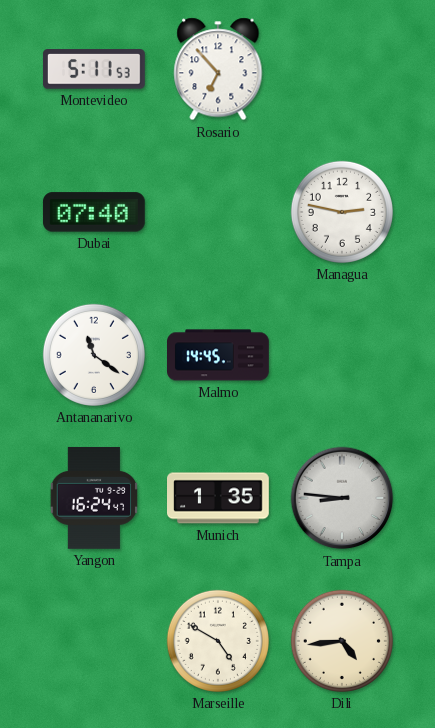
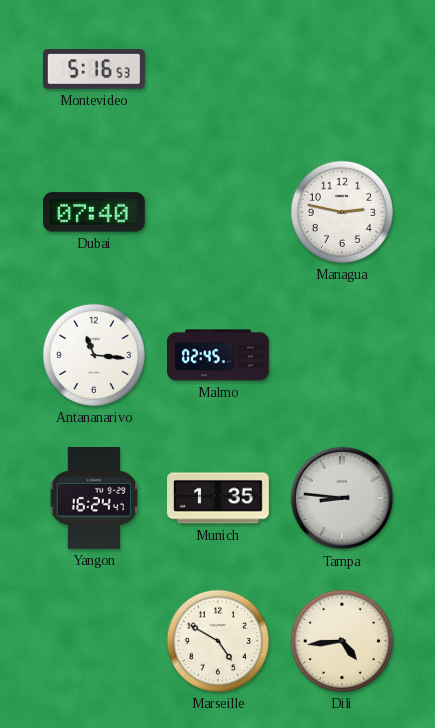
Montevideo: 5:11 -> 5:16
Rosario: 6:53 -> none
Antananarivo: 11:21 -> 11:16
Malmo: 14:45 -> 02:45
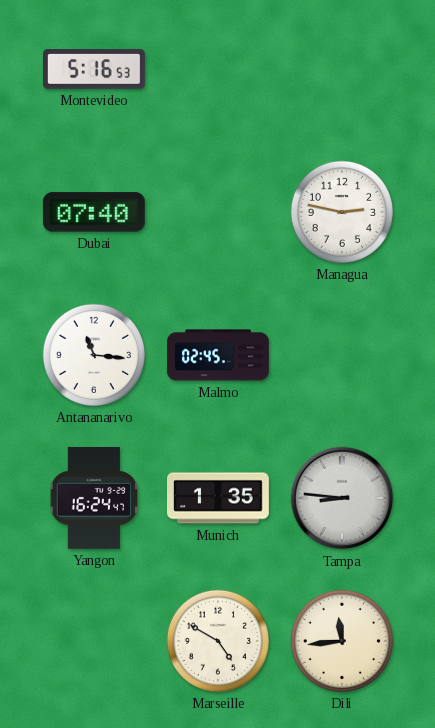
Dili: 4:44 -> 11:44
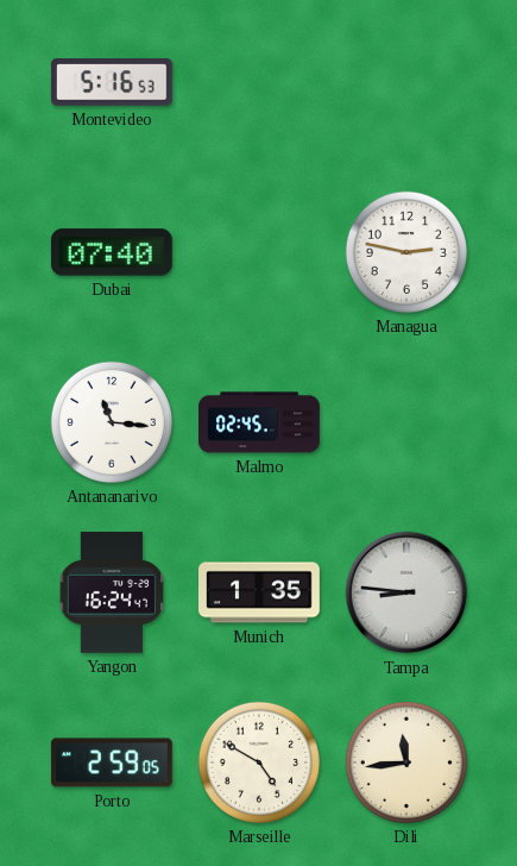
Porto: none -> 2:59
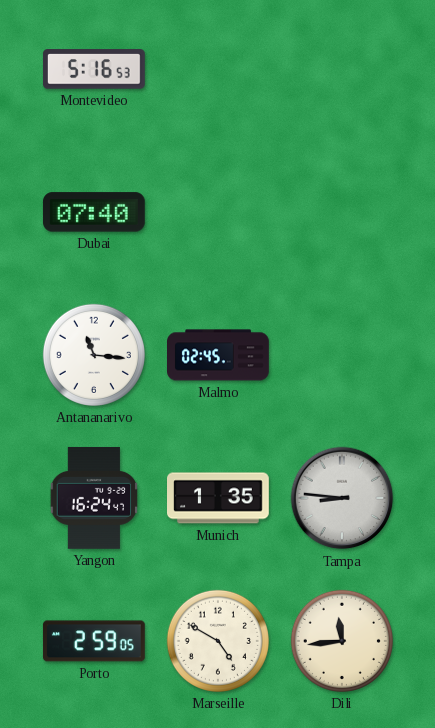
Managua: 2:47 -> none
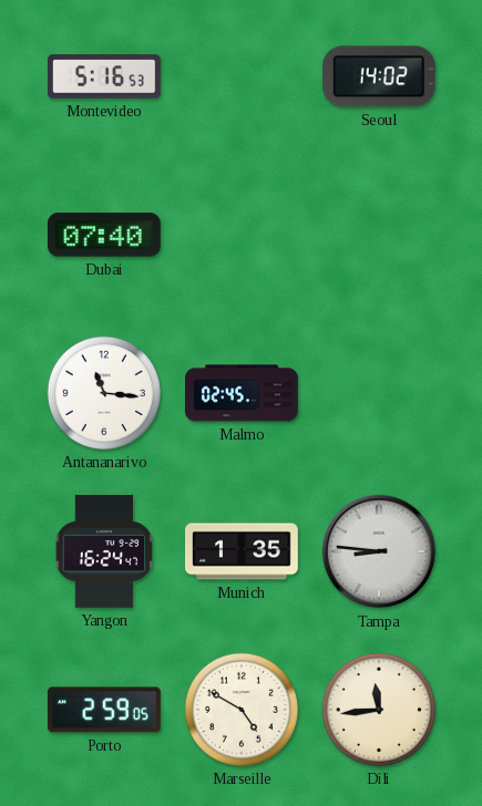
Seoul: none -> 14:02
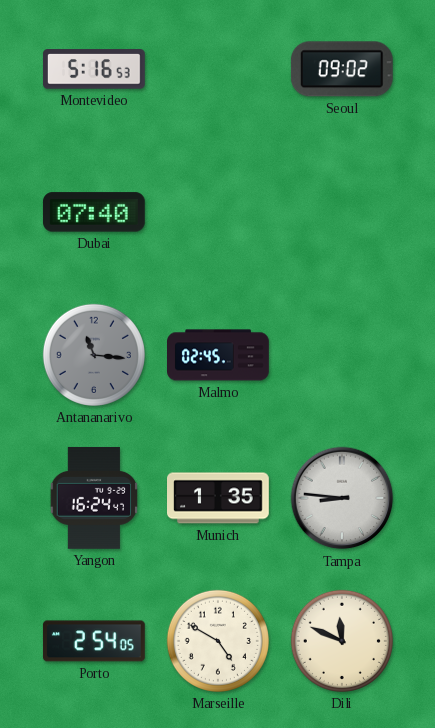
Seoul: 14:02 -> 09:02
Antananarivo dial: white -> grey
Porto: 2:59 -> 2:54
Dili: 11:44 -> 11:49
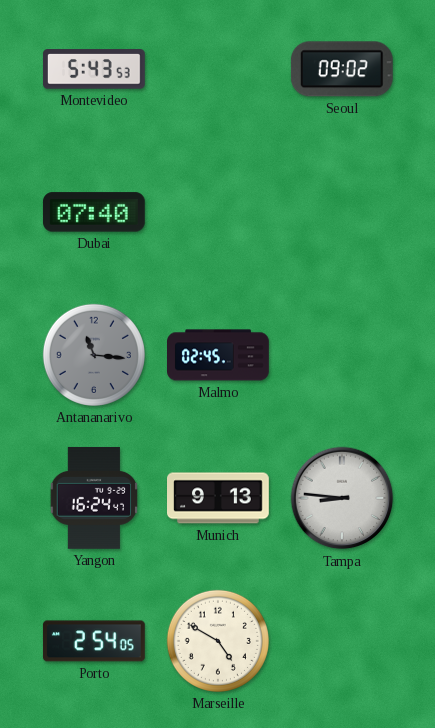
Montevideo: 5:16 -> 5:43
Munich: 1:35 -> 9:13
Dili: 11:49 -> none
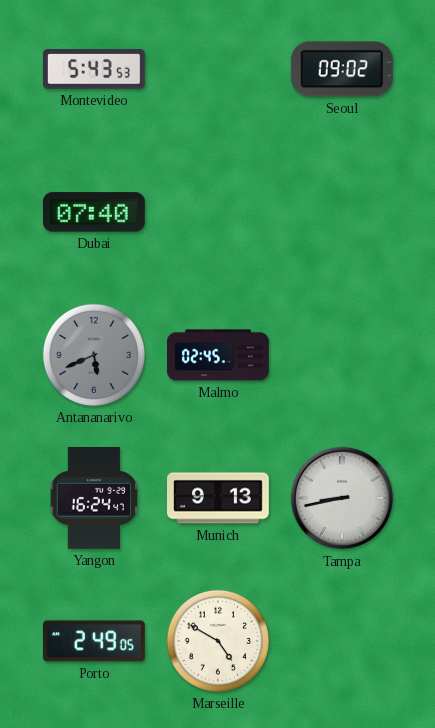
Antananarivo: 11:16 -> 5:41
Tampa: 8:46 -> 8:43
Porto: 2:54 -> 2:49
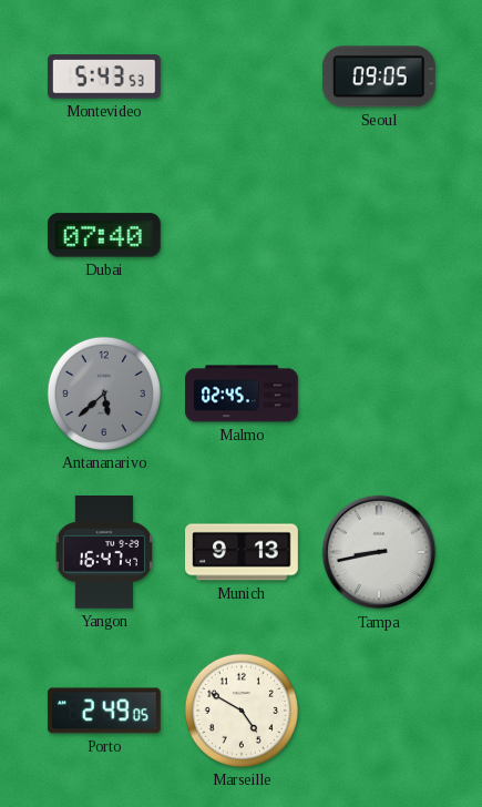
Seoul: 09:02 -> 09:05
Antananarivo: 5:41 -> 5:38
Yangon: 16:24 -> 16:47
